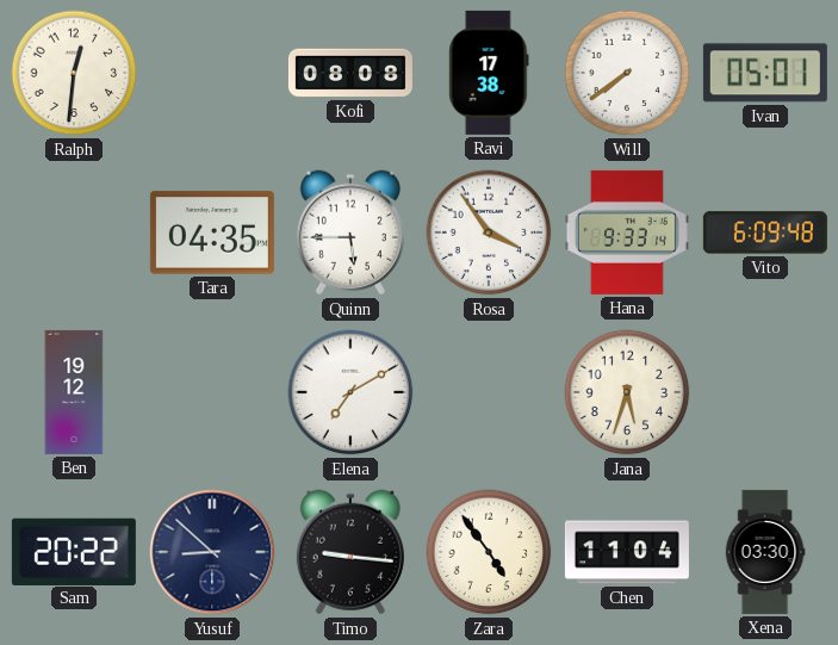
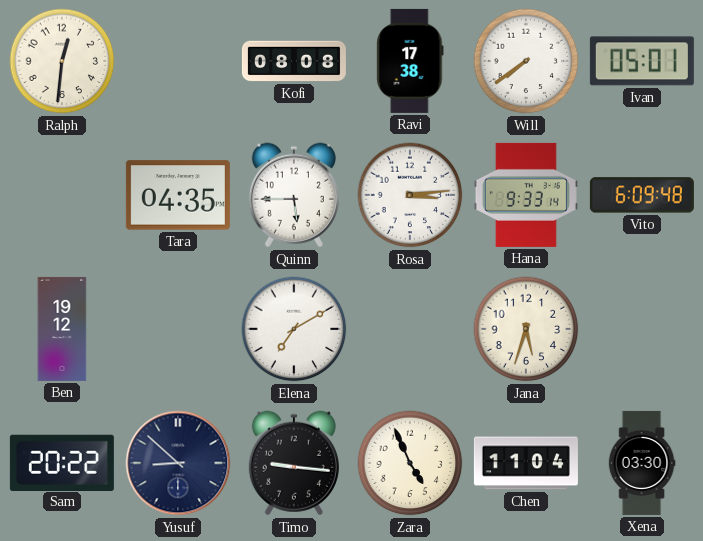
Rosa: 3:54 -> 3:14
Zara: 4:54 -> 4:56
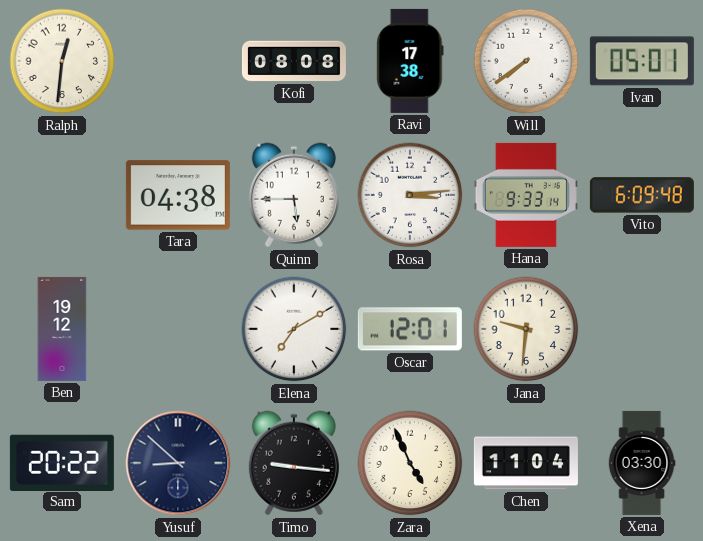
Tara: 04:35 -> 04:38
Oscar: none -> 12:01
Jana: 5:33 -> 9:31
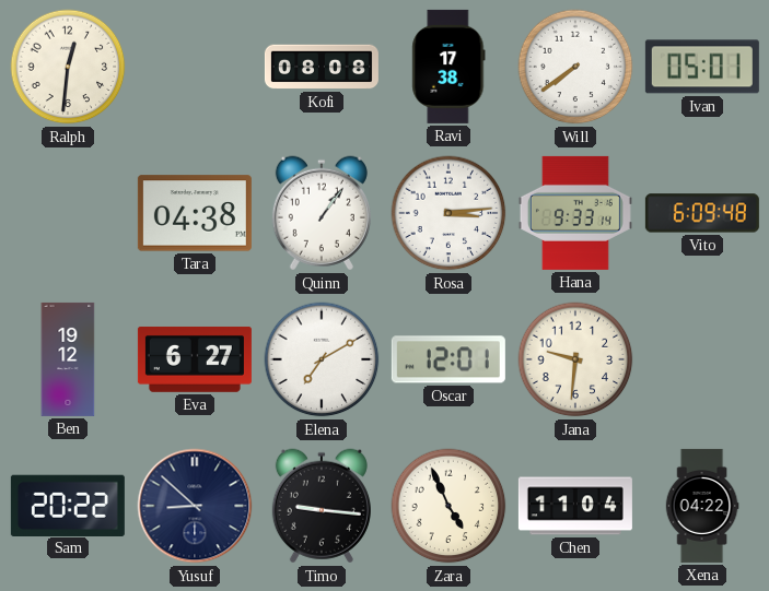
Quinn: 5:45 -> 1:06
Eva: none -> 6:27
Xena: 03:30 -> 04:22
